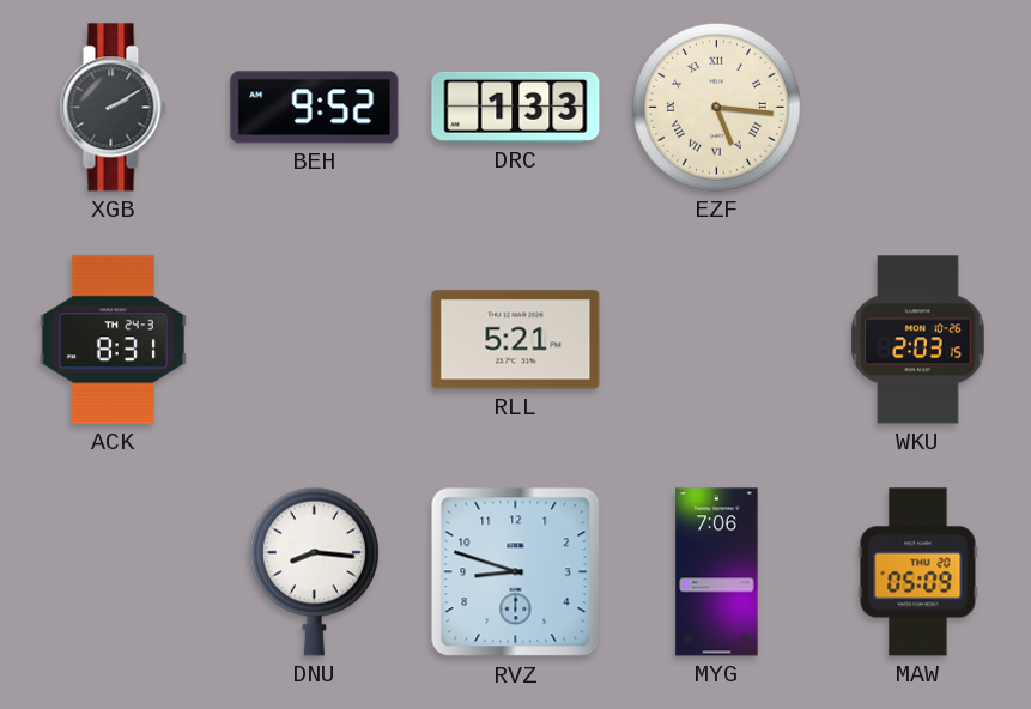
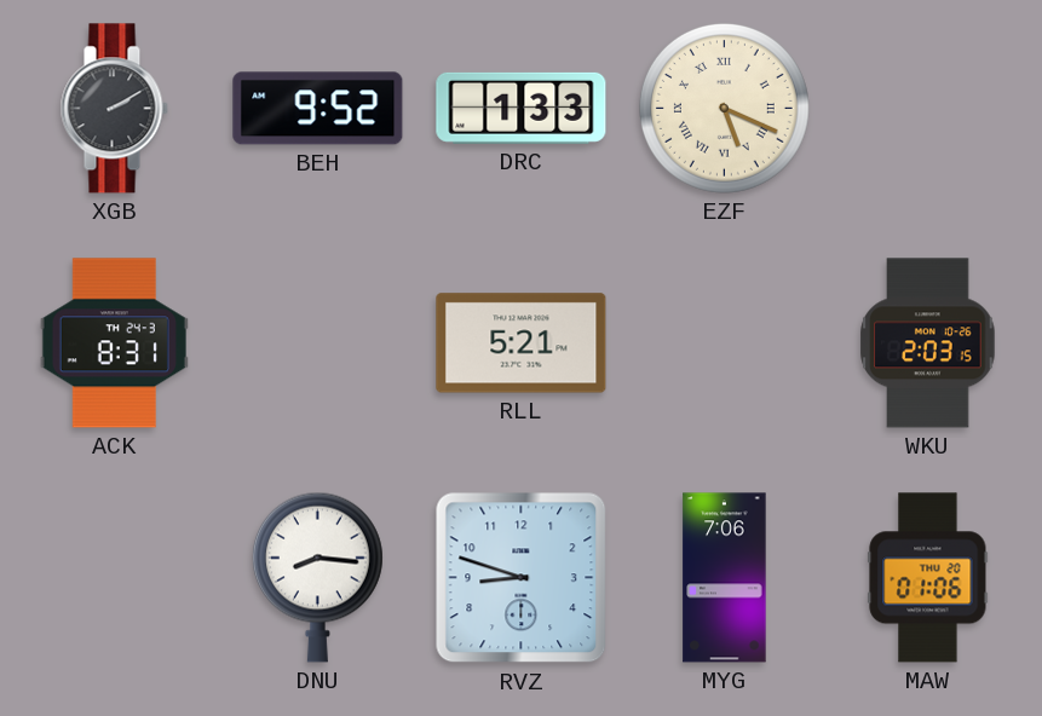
EZF: 5:16 -> 5:19
MAW: 05:09 -> 01:06
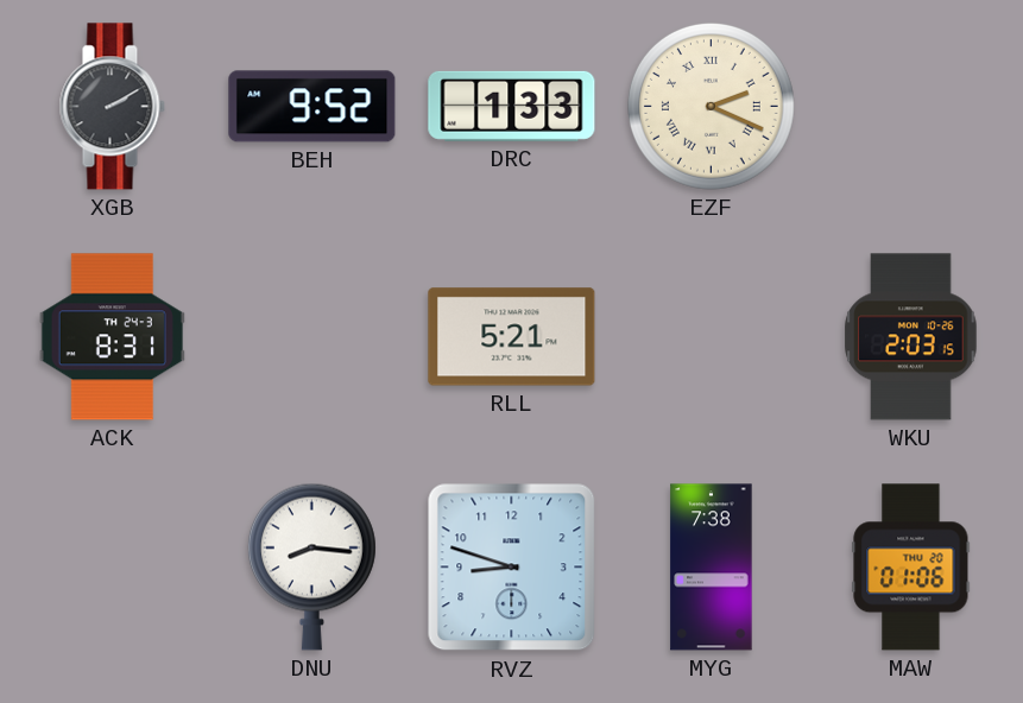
EZF: 5:19 -> 2:19
MYG: 7:06 -> 7:38
